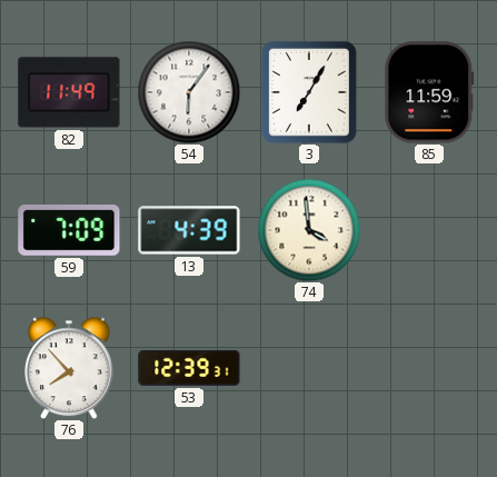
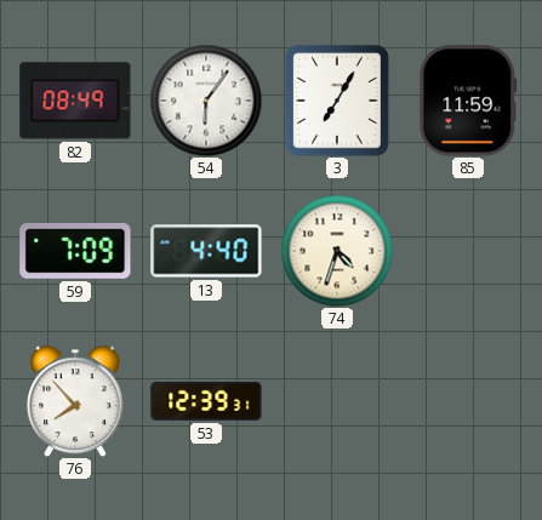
82: 11:49 -> 08:49
13: 4:39 -> 4:40
74: 3:59 -> 4:33
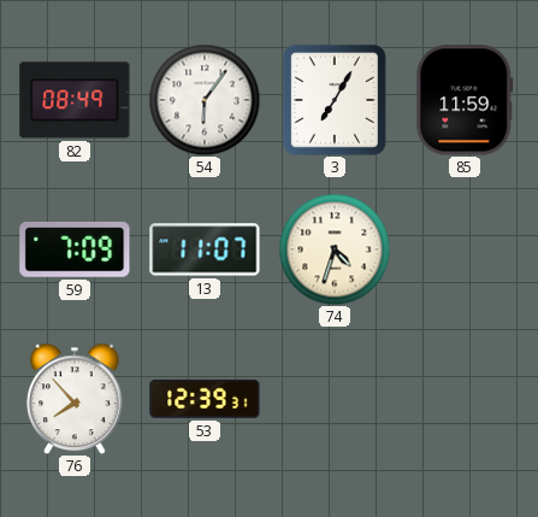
13: 4:40 -> 11:07
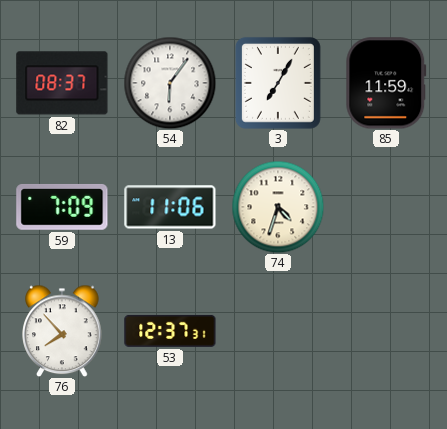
82: 08:49 -> 08:37
13: 11:07 -> 11:06
53: 12:39 -> 12:37
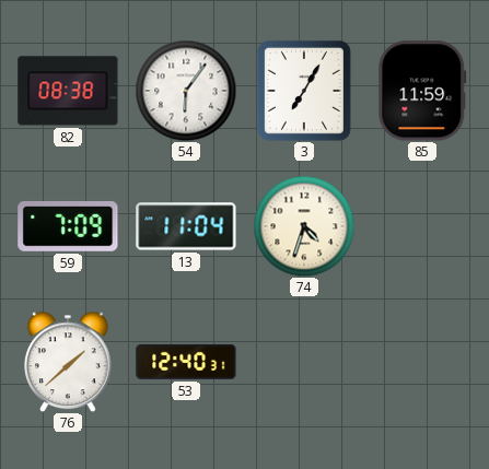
82: 08:37 -> 08:38
13: 11:06 -> 11:04
76: 7:53 -> 1:38
53: 12:37 -> 12:40
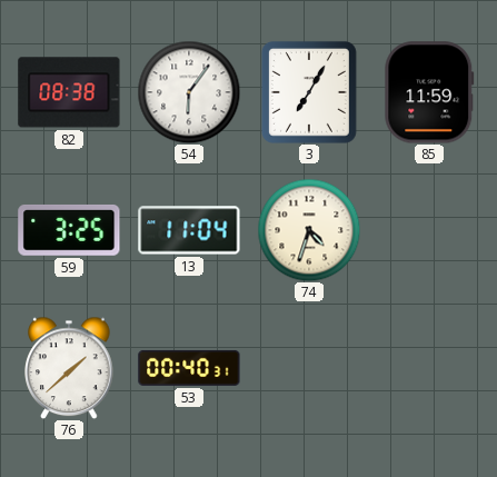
59: 7:09 -> 3:25
53: 12:40 -> 00:40
